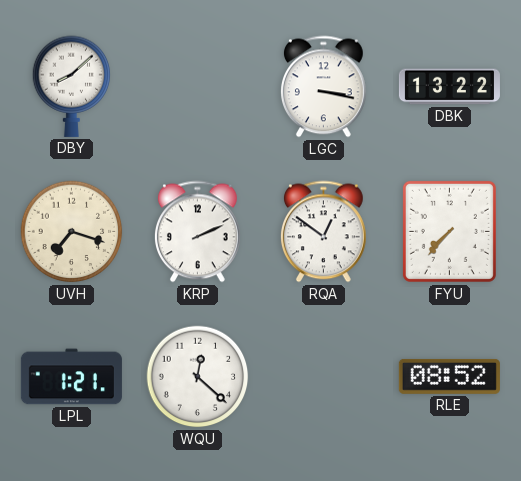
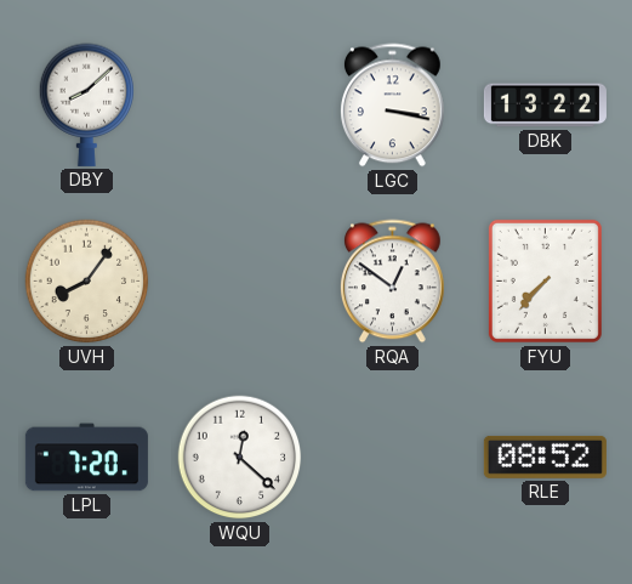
UVH: 7:18 -> 8:06
KRP: 2:11 -> none
LPL: 1:21 -> 7:20
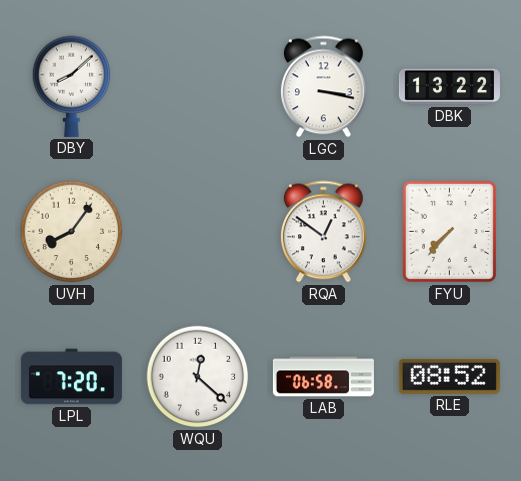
LAB: none -> 06:58
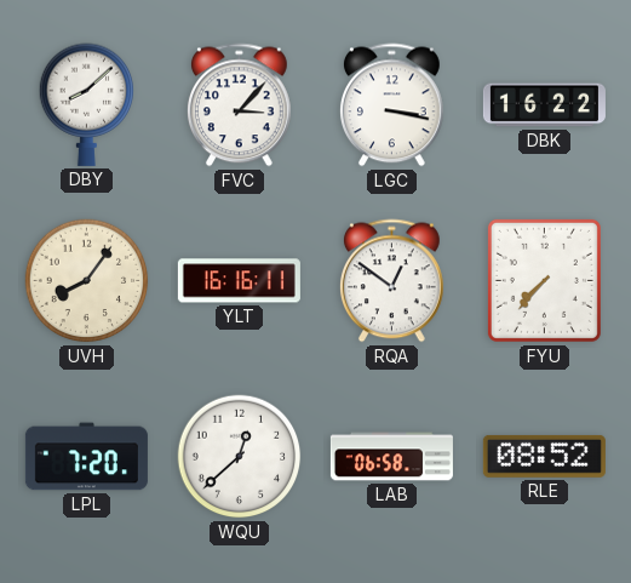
FVC: none -> 3:07
DBK: 13:22 -> 16:22
YLT: none -> 16:16
WQU: 12:22 -> 12:38
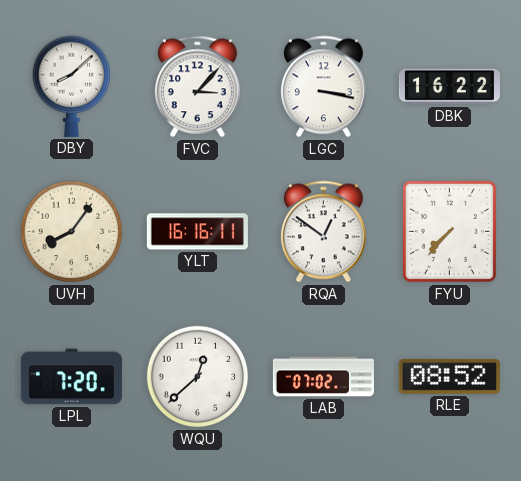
LAB: 06:58 -> 07:02
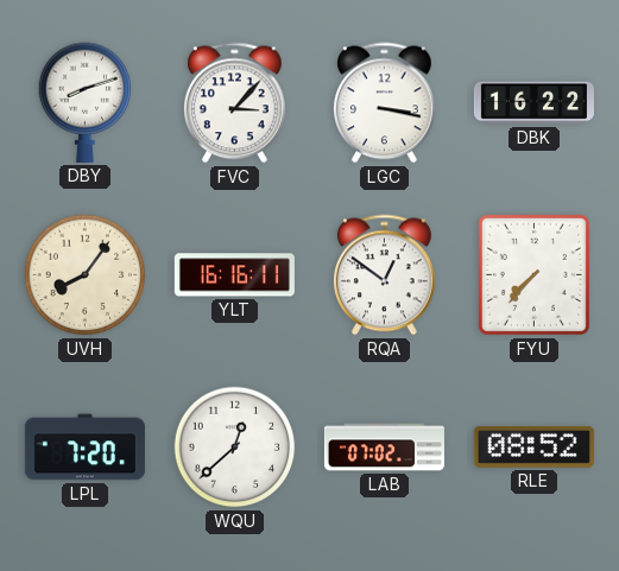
DBY: 8:08 -> 8:12
